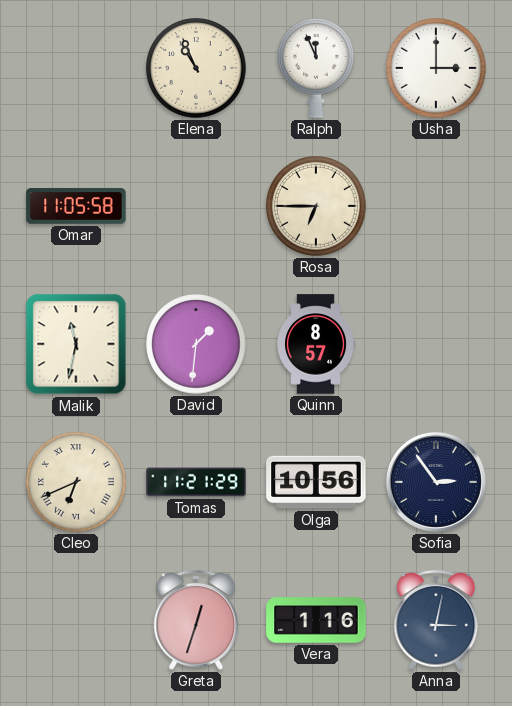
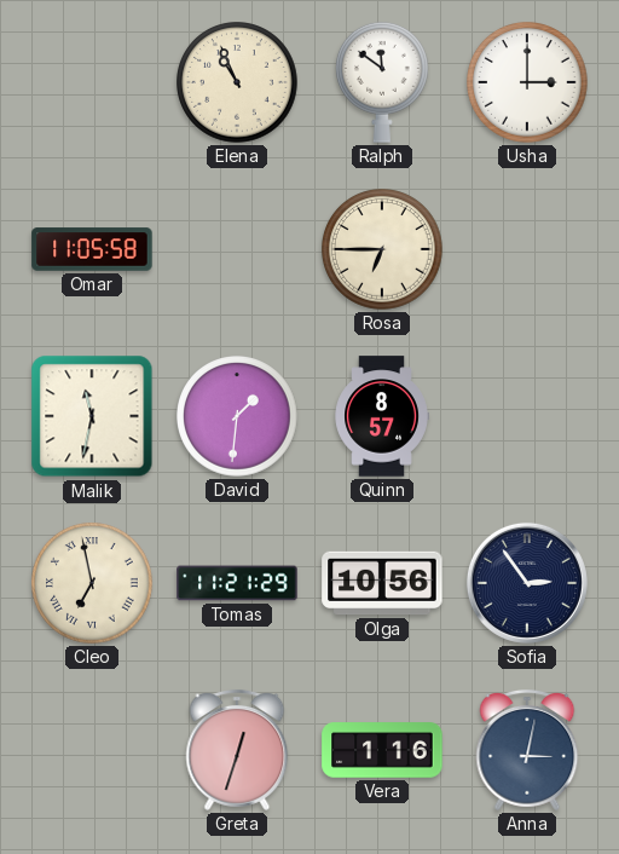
Ralph: 11:56 -> 11:51
Cleo: 6:41 -> 6:58
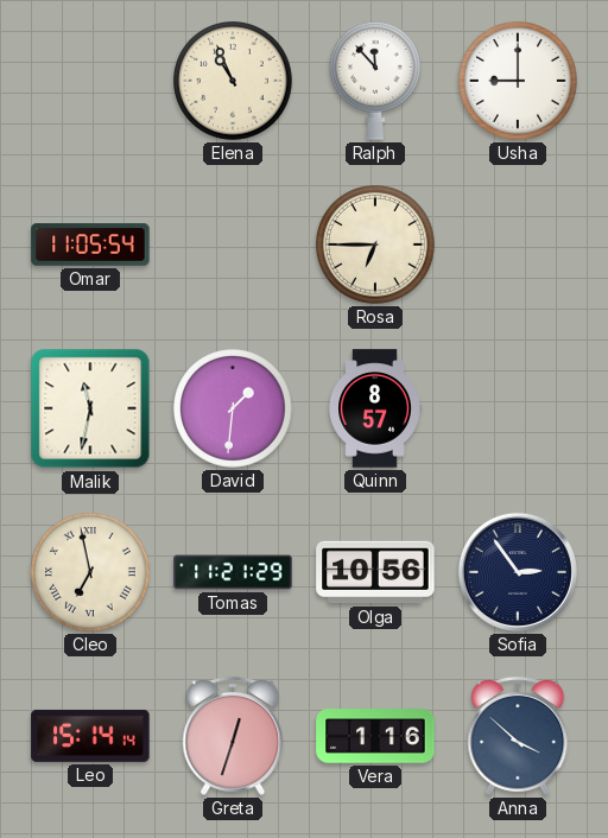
Ralph: 11:51 -> 11:53
Usha: 3:00 -> 9:00
Omar: 11:05:58 -> 11:05:54
Leo: none -> 15:14
Anna: 3:02 -> 3:52
